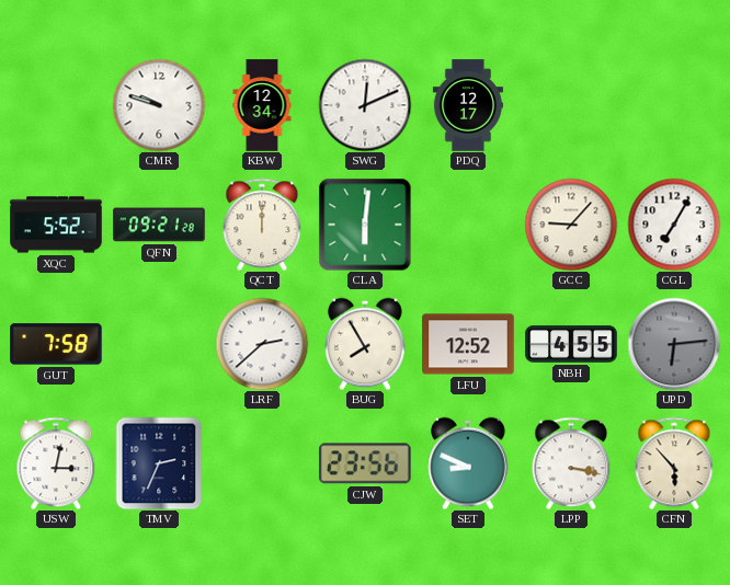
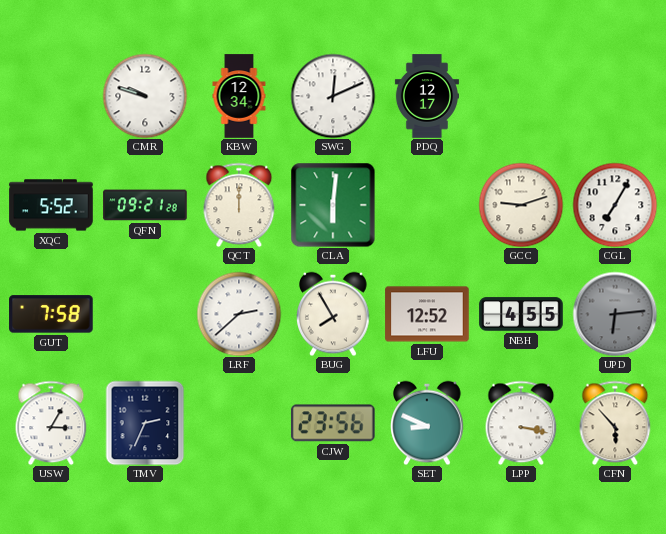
GCC: 9:07 -> 9:12
USW: 3:02 -> 3:05
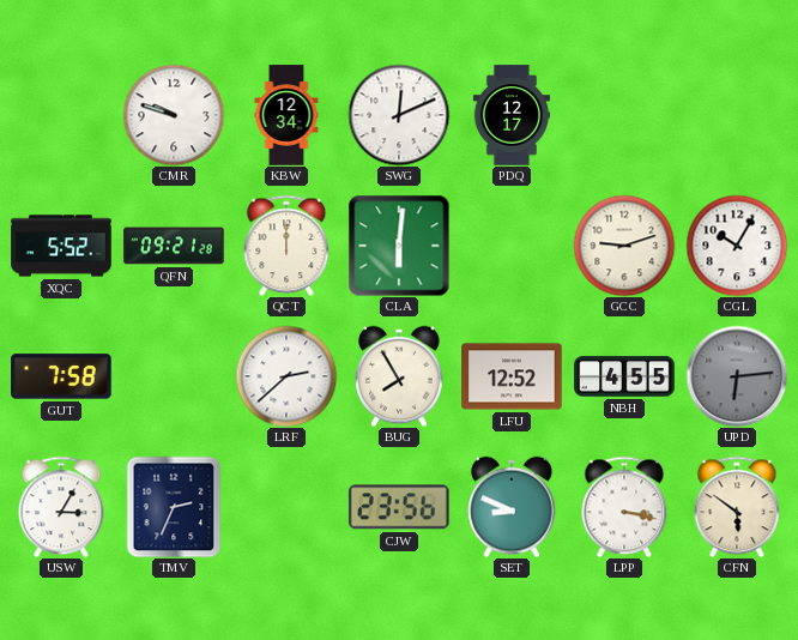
CGL: 7:05 -> 10:05
CFN: 5:53 -> 5:51
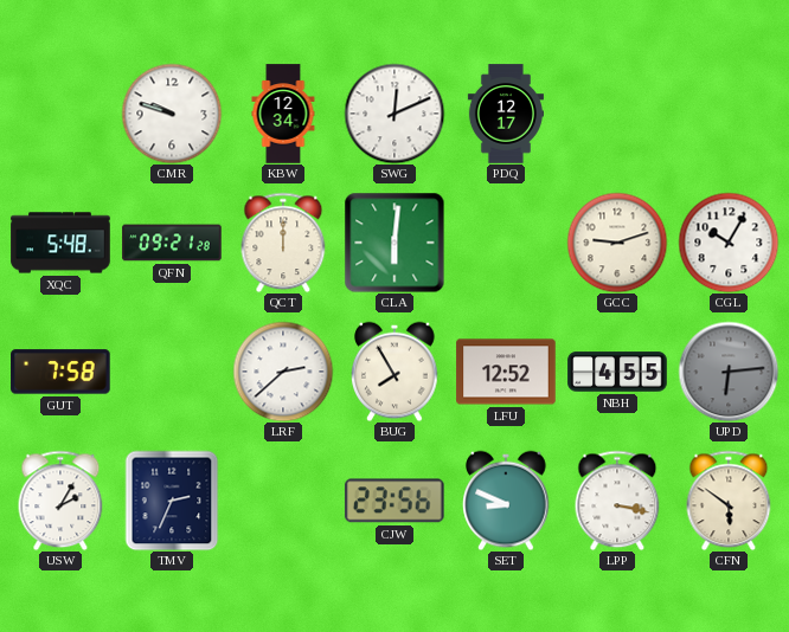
XQC: 5:52 -> 5:48
USW: 3:05 -> 2:05
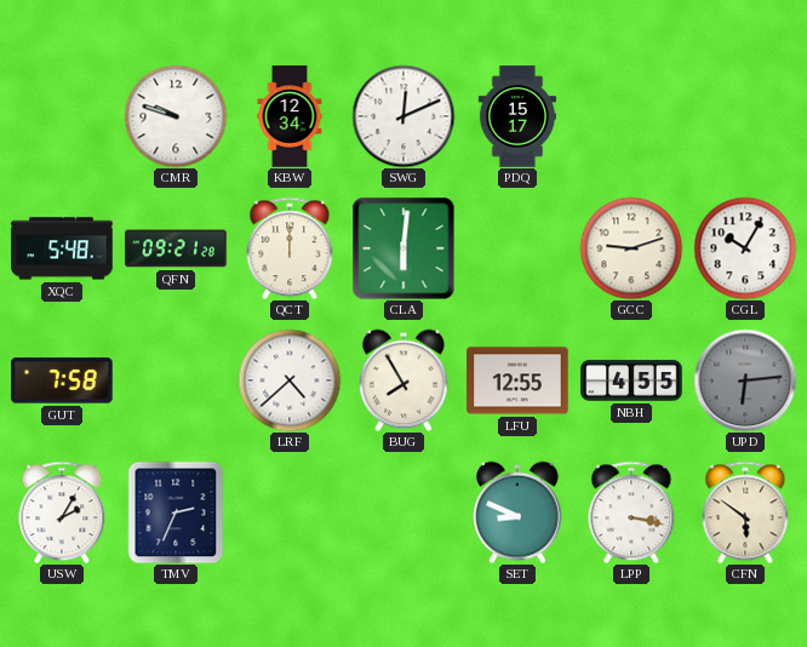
PDQ: 12:17 -> 15:17
LRF: 2:38 -> 4:38
LFU: 12:52 -> 12:55
CJW: 23:56 -> none
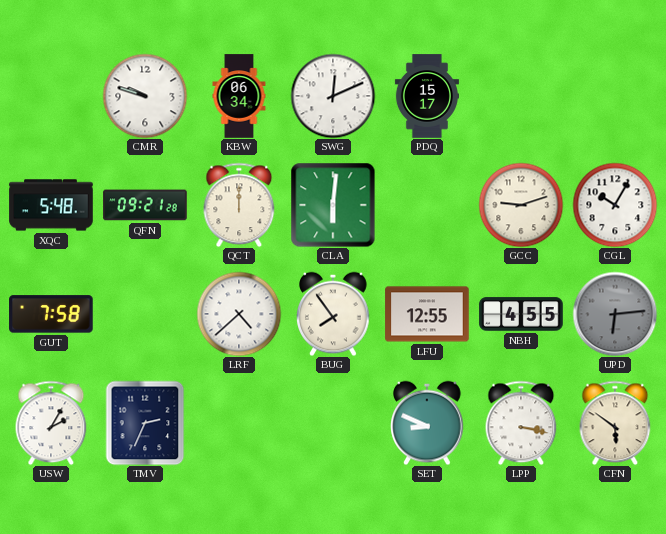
KBW: 12:34 -> 06:34
BUG: 7:55 -> 7:54
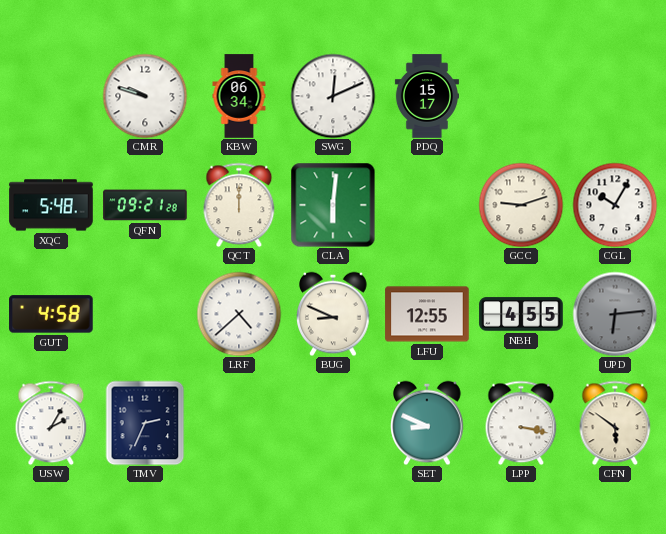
GUT: 7:58 -> 4:58
BUG: 7:54 -> 8:49
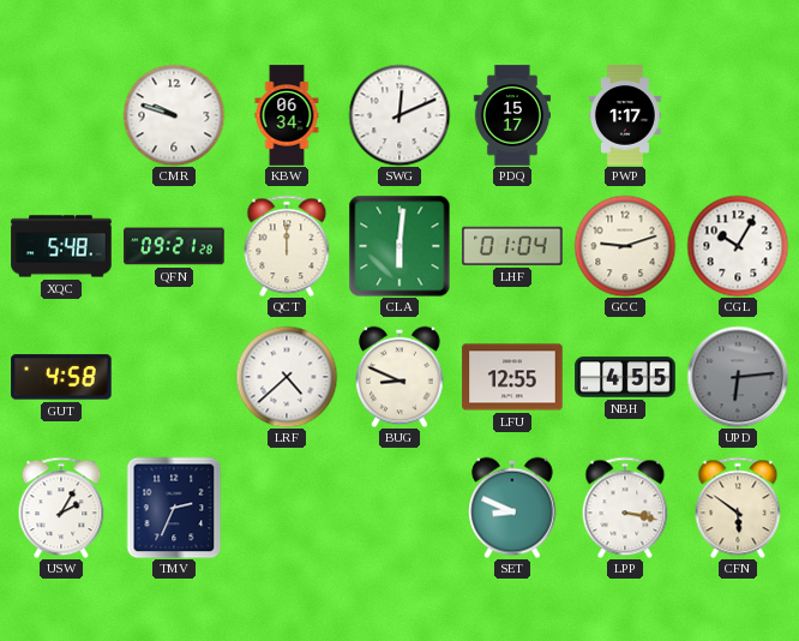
PWP: none -> 1:17
LHF: none -> 01:04
